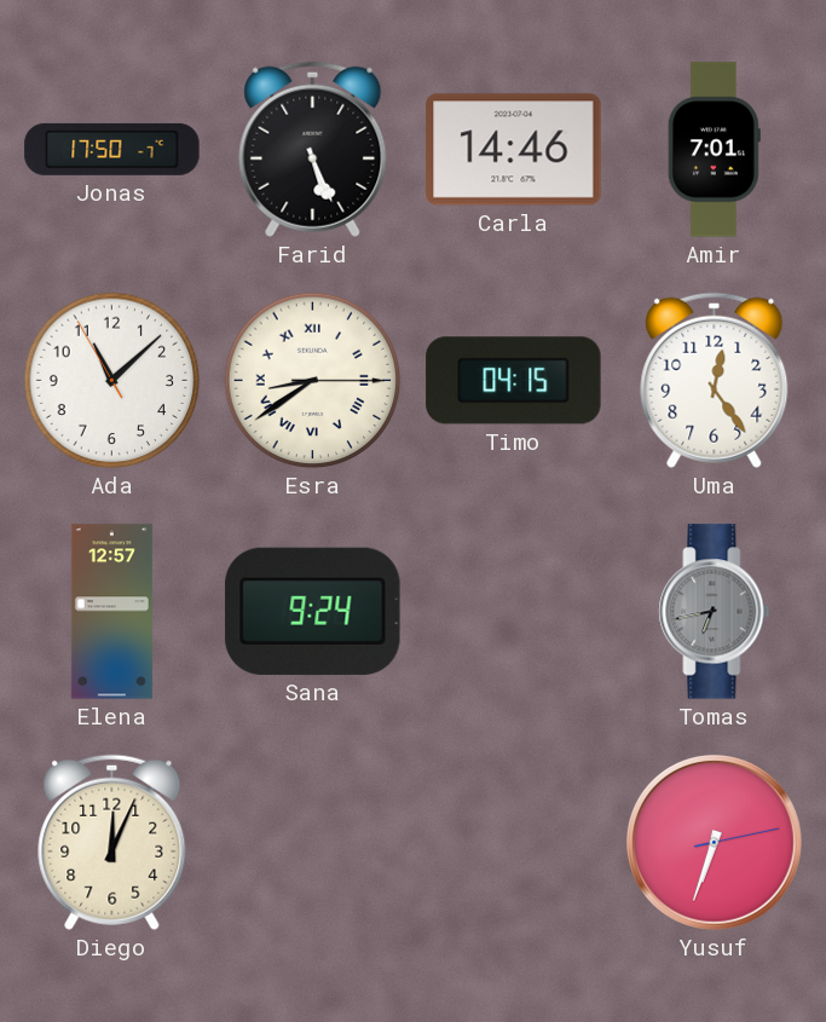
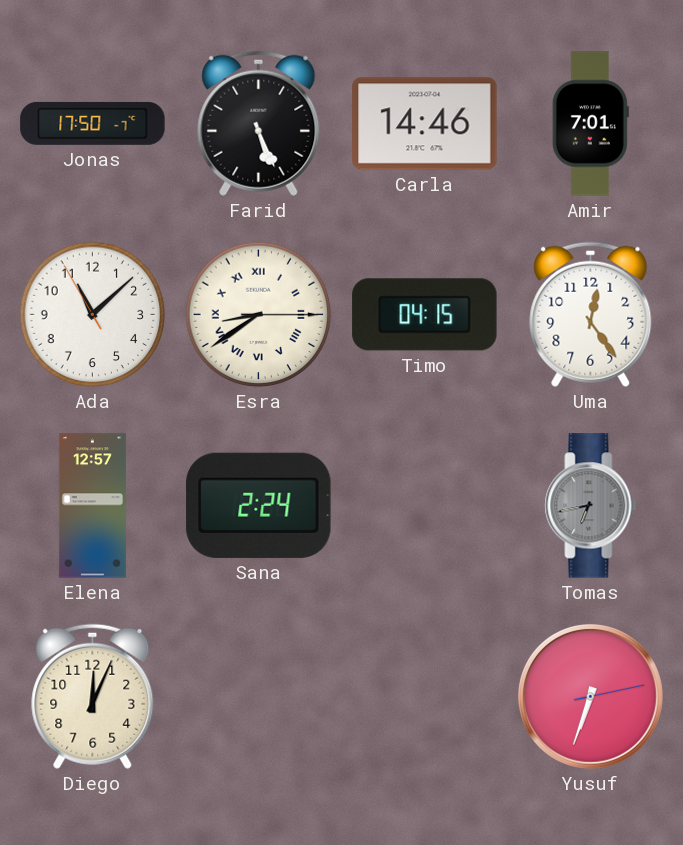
Sana: 9:24 -> 2:24
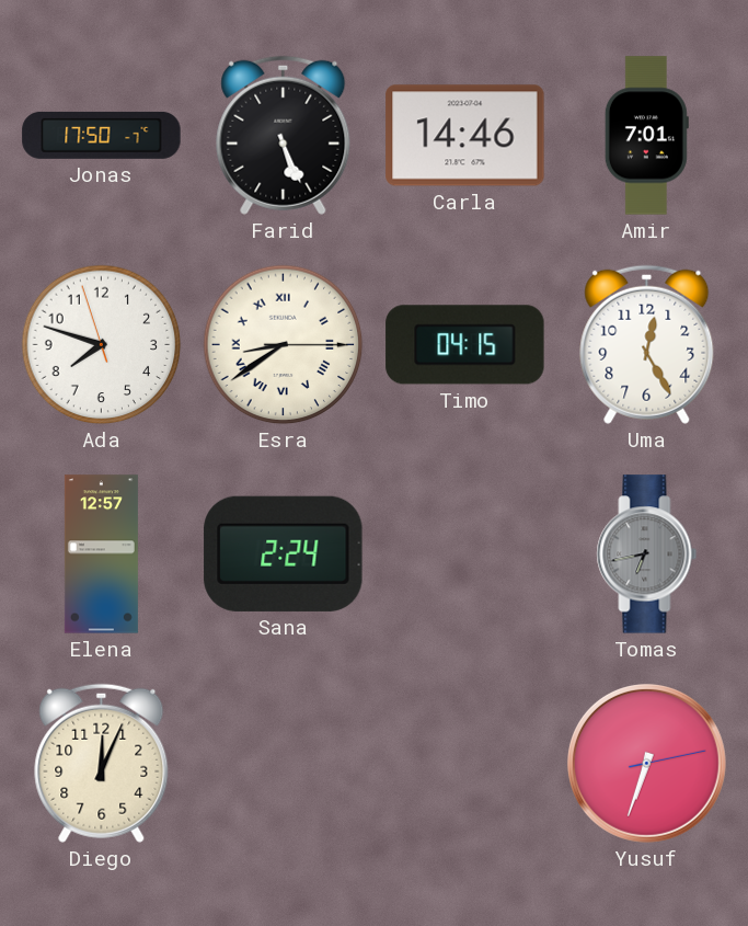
Ada: 11:07 -> 7:47
Uma: 12:24 -> 12:25
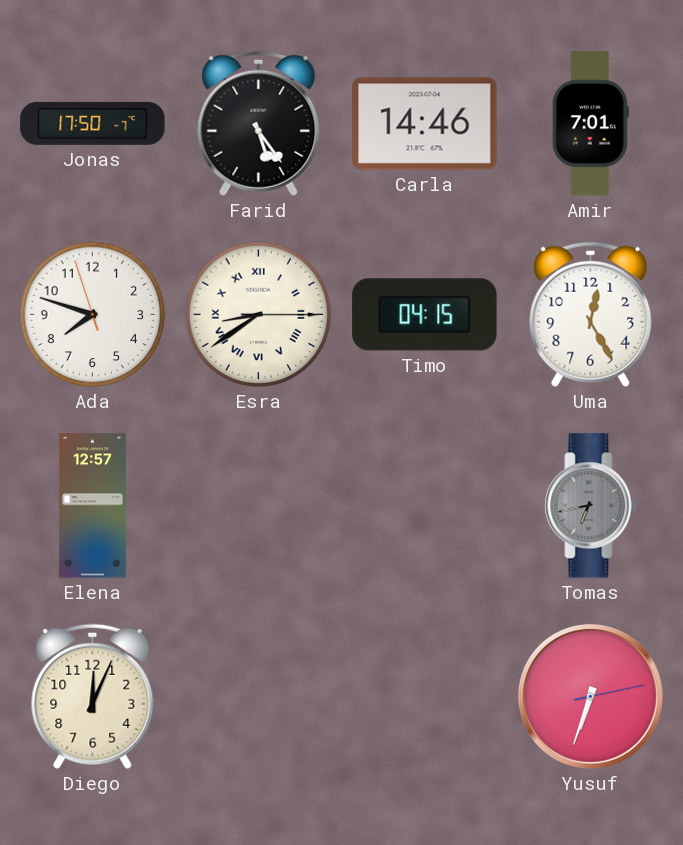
Farid: 5:26 -> 5:24
Sana: 2:24 -> none
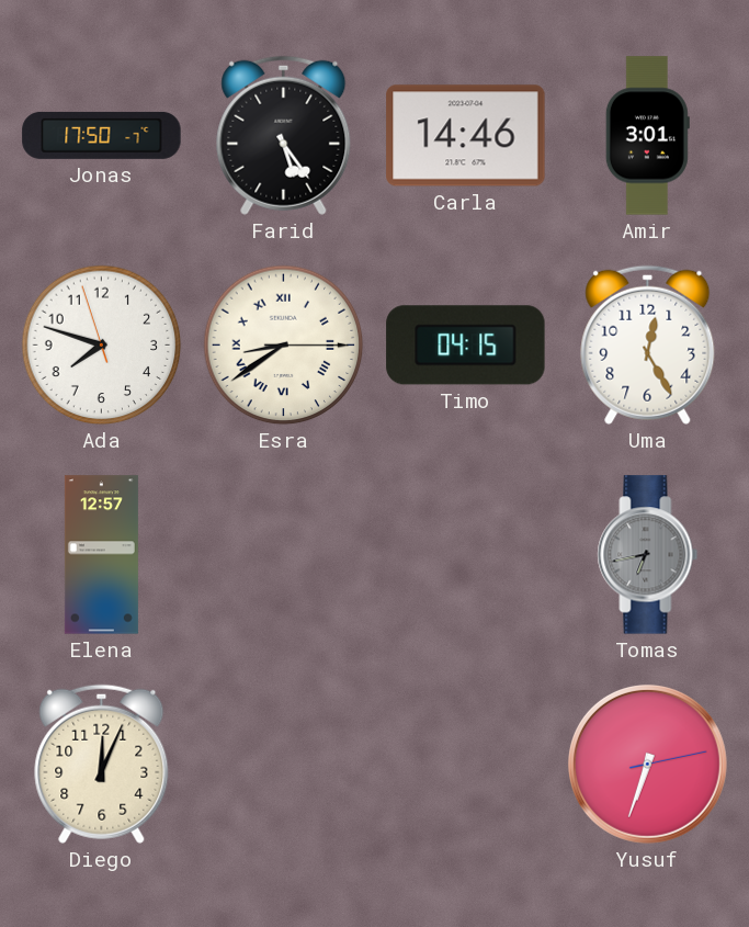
Amir: 7:01 -> 3:01
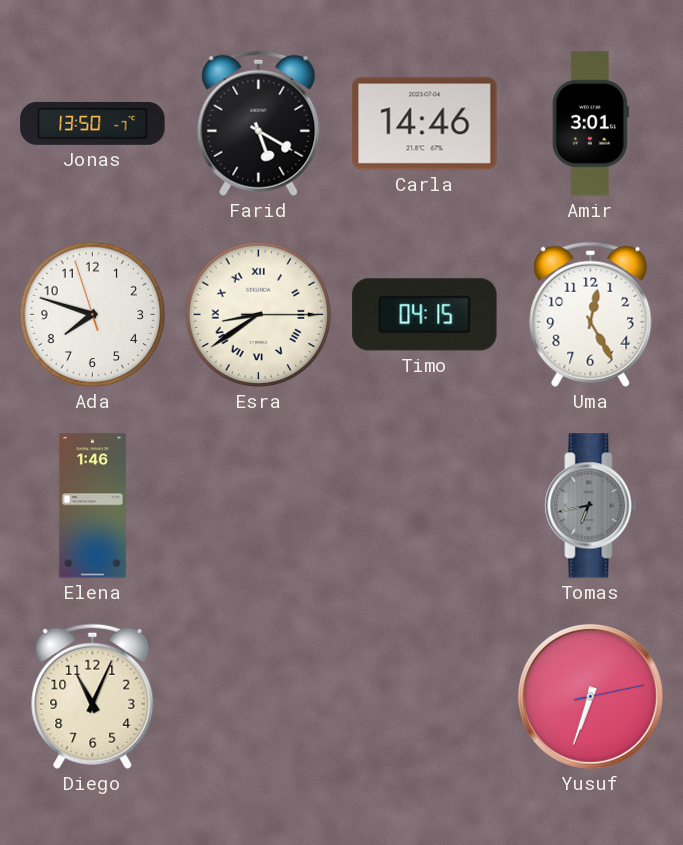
Jonas: 17:50 -> 13:50
Farid: 5:24 -> 5:20
Elena: 12:57 -> 1:46
Diego: 12:04 -> 11:04
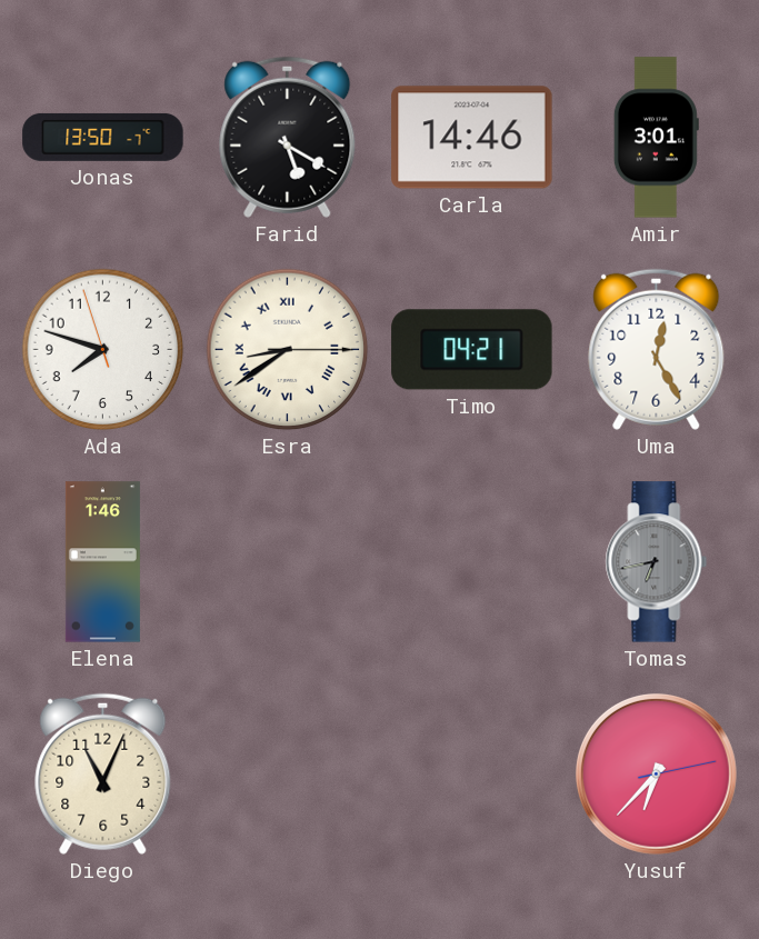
Timo: 04:15 -> 04:21
Yusuf: 6:33 -> 6:37
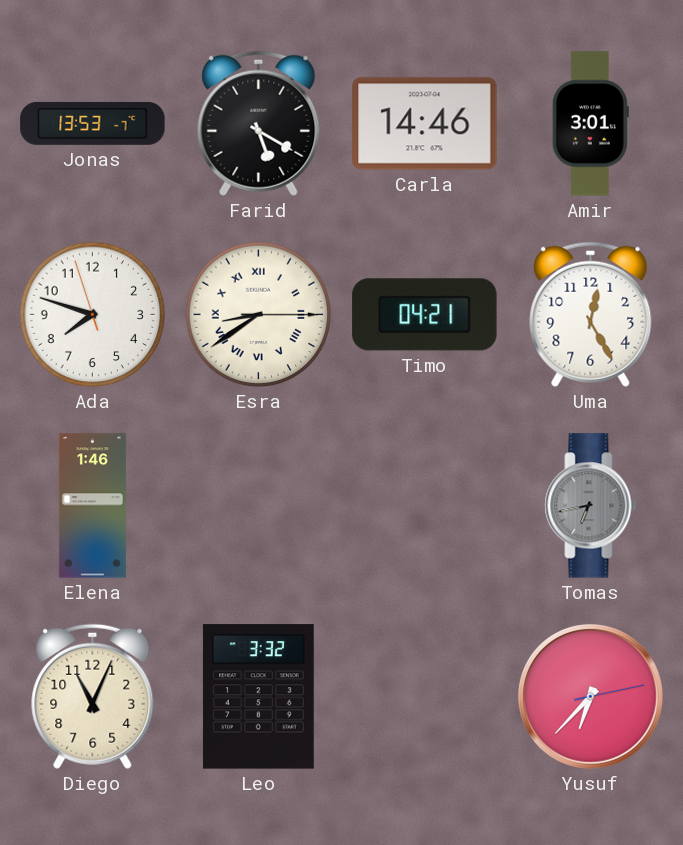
Jonas: 13:50 -> 13:53
Leo: none -> 3:32
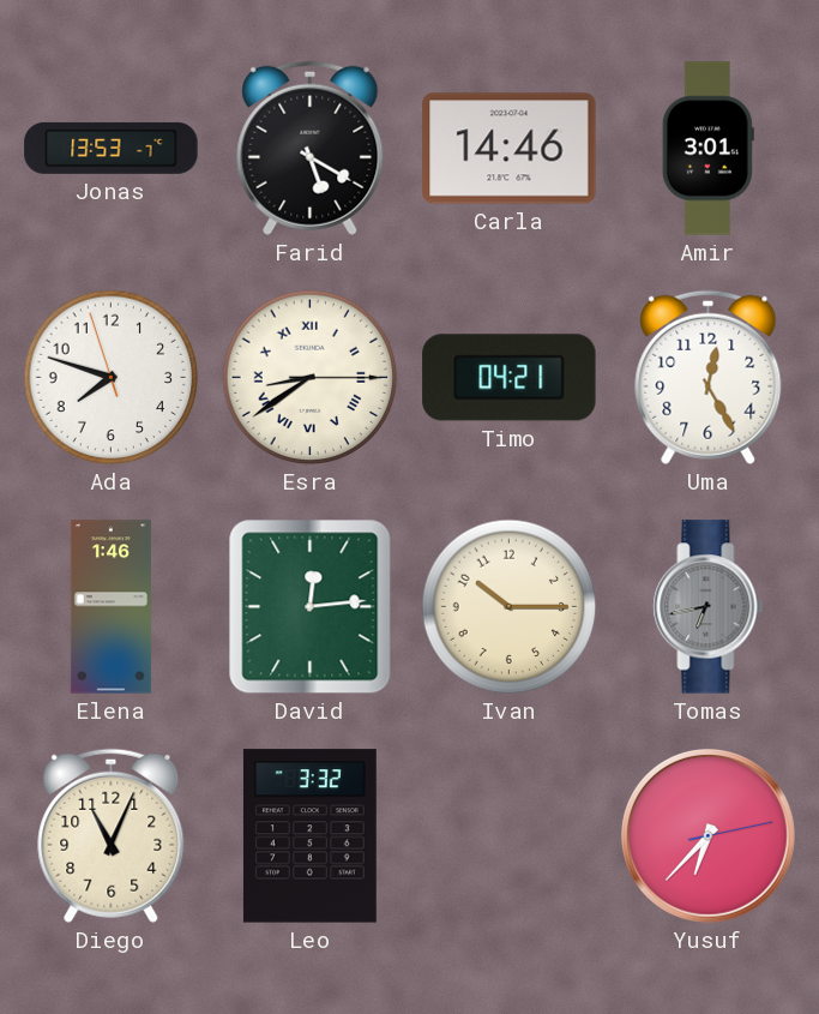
David: none -> 12:14
Ivan: none -> 10:15
